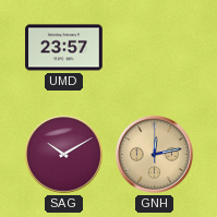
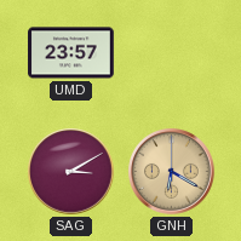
SAG: 10:10 -> 3:10
GNH: 12:13 -> 6:20
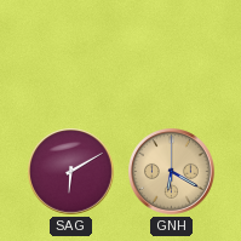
UMD: 23:57 -> none
SAG: 3:10 -> 6:10
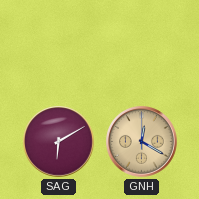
GNH: 6:20 -> 12:20
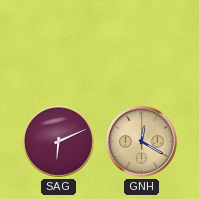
SAG: 6:10 -> 6:11
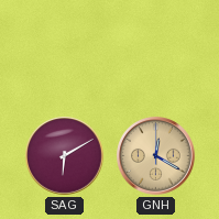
SAG: 6:11 -> 6:10
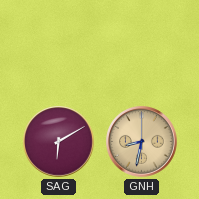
GNH: 12:20 -> 8:32
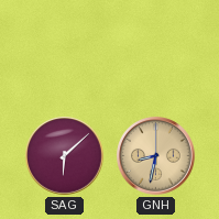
SAG: 6:10 -> 6:08
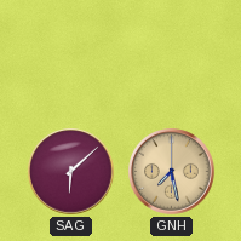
GNH: 8:32 -> 7:28
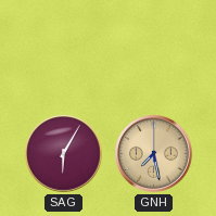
SAG: 6:08 -> 6:05
